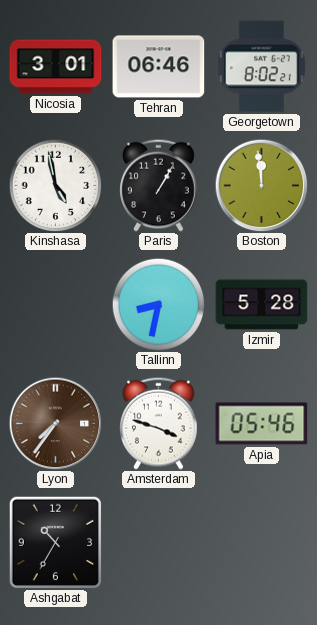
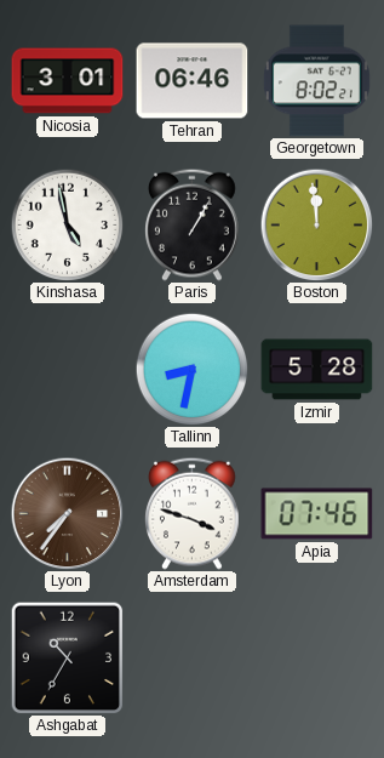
Apia: 05:46 -> 07:46
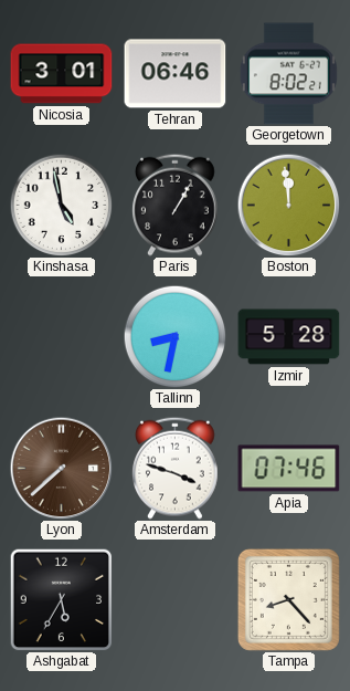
Lyon: 7:36 -> 7:38
Ashgabat: 10:35 -> 5:35
Tampa: none -> 8:23
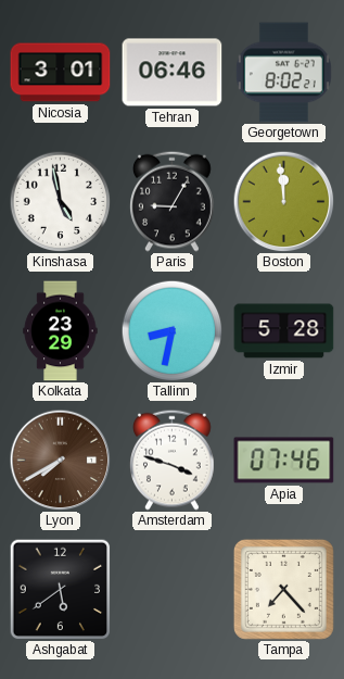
Paris: 1:05 -> 9:05
Kolkata: none -> 23:29
Lyon: 7:38 -> 7:40
Ashgabat: 5:35 -> 5:39
Tampa: 8:23 -> 7:23
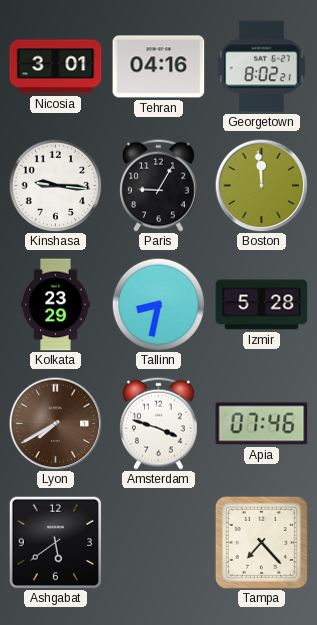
Tehran: 06:46 -> 04:16
Kinshasa: 4:58 -> 9:16
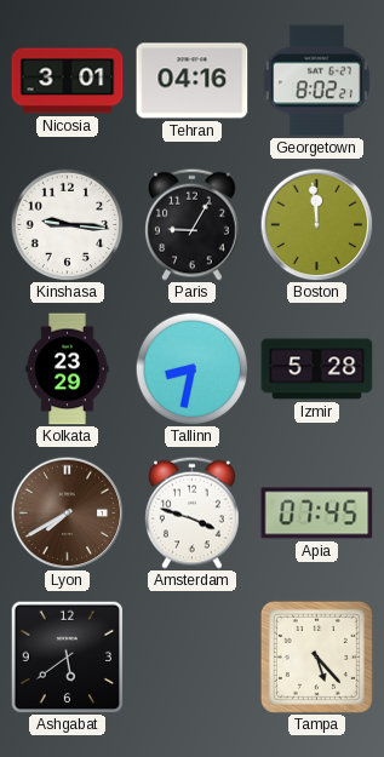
Apia: 07:46 -> 07:45
Tampa: 7:23 -> 5:23
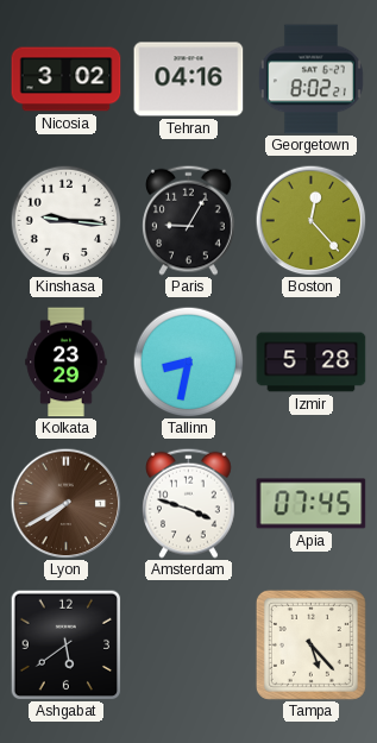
Nicosia: 3:01 -> 3:02
Boston: 11:59 -> 12:23
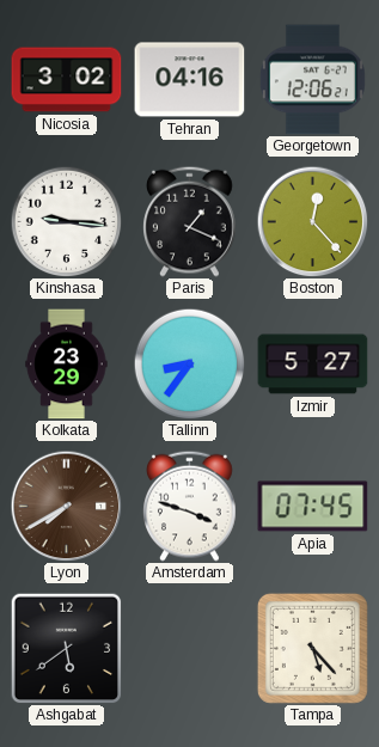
Georgetown: 8:02 -> 12:06
Paris: 9:05 -> 1:19
Tallinn: 8:32 -> 8:36
Izmir: 5:28 -> 5:27
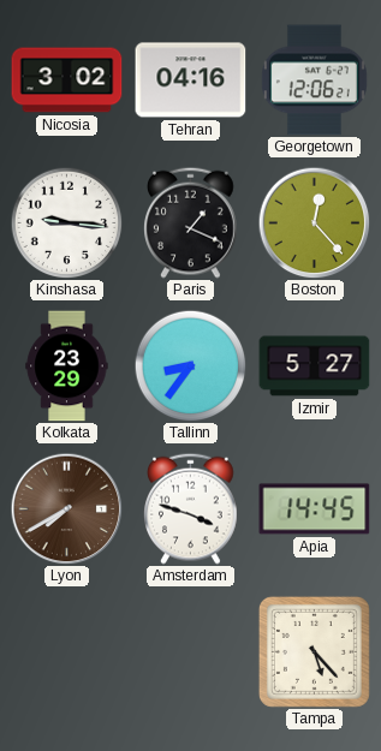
Apia: 07:45 -> 14:45
Ashgabat: 5:39 -> none
